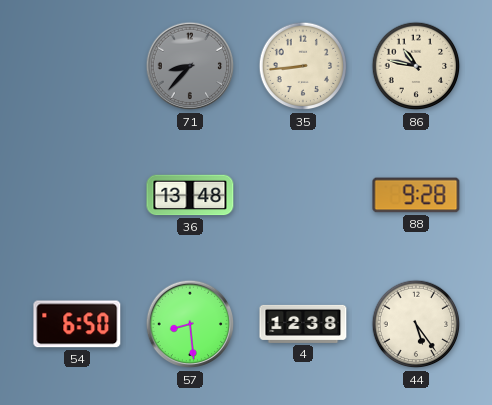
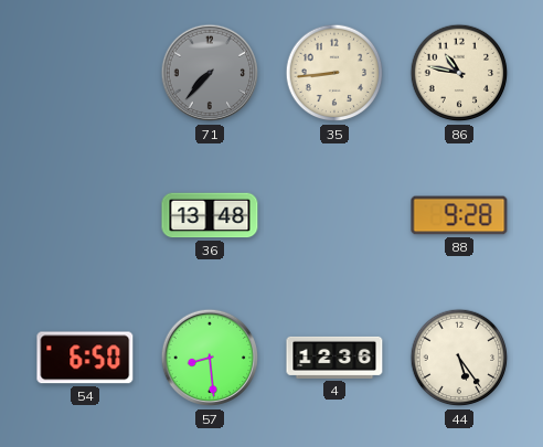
71: 8:37 -> 7:37
4: 12:38 -> 12:36
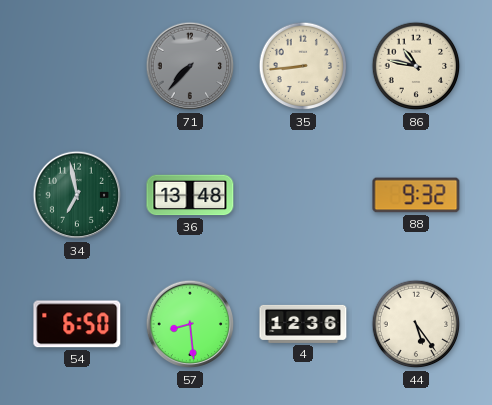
34: none -> 6:58
88: 9:28 -> 9:32
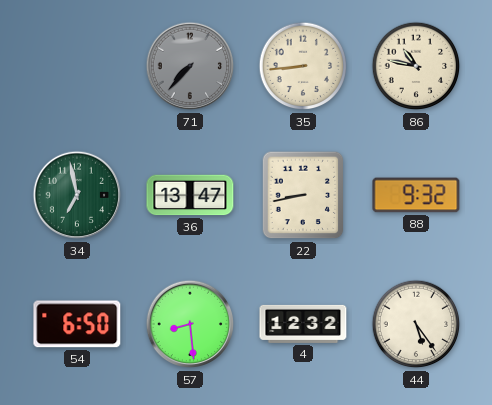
36: 13:48 -> 13:47
22: none -> 8:43
4: 12:36 -> 12:32
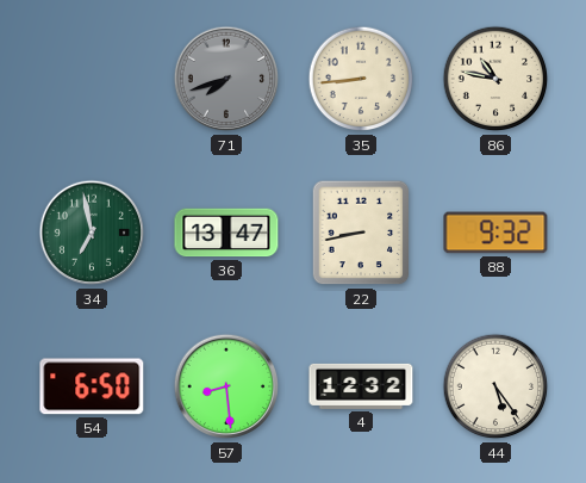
71: 7:37 -> 7:42
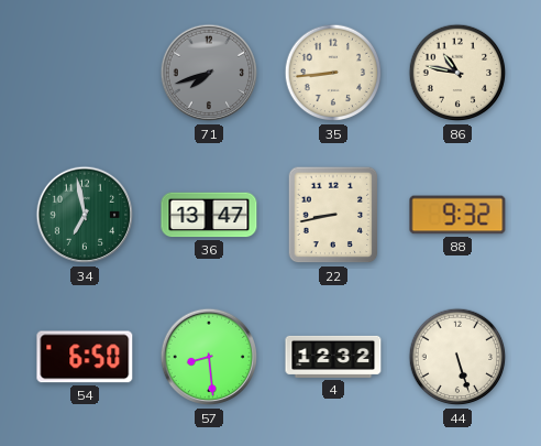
44: 5:24 -> 5:27
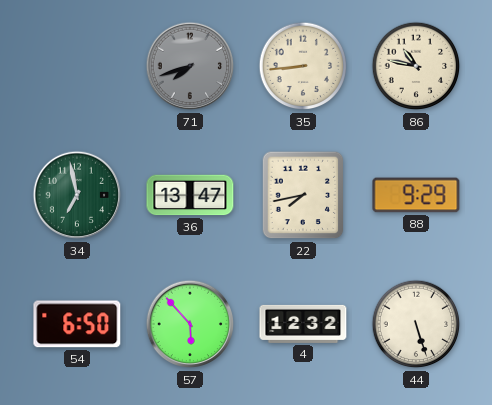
22: 8:43 -> 7:43
88: 9:32 -> 9:29
57: 8:29 -> 5:53
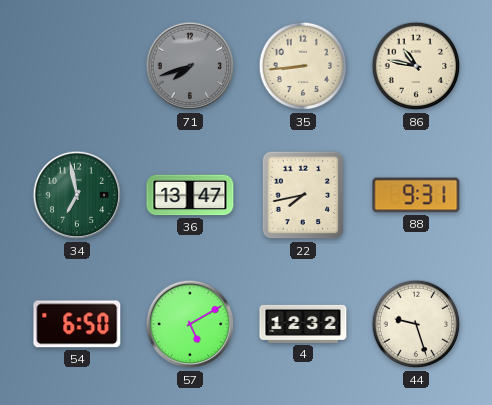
88: 9:29 -> 9:31
57: 5:53 -> 5:10
44: 5:27 -> 9:27
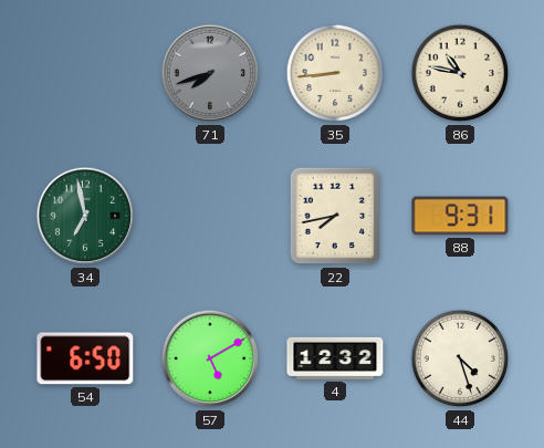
36: 13:47 -> none
44: 9:27 -> 4:27
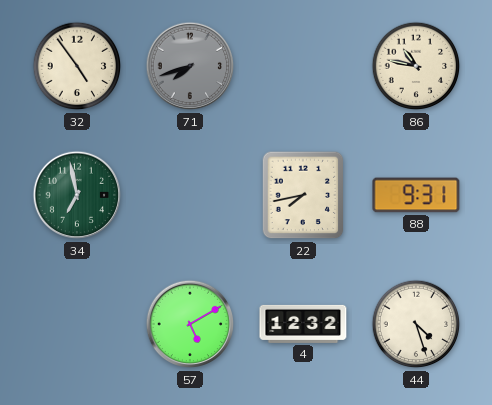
32: none -> 4:54
35: 8:44 -> none
54: 6:50 -> none
